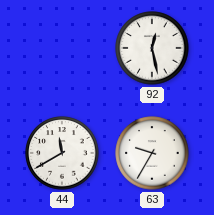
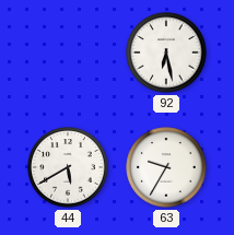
92: 12:28 -> 6:28
44: 11:40 -> 5:40
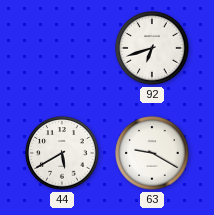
92: 6:28 -> 6:42
63: 9:35 -> 9:20
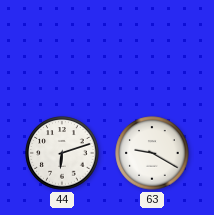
92: 6:42 -> none
44: 5:40 -> 6:12
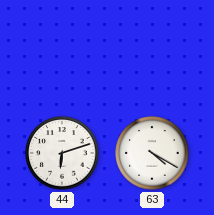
63: 9:20 -> 4:20
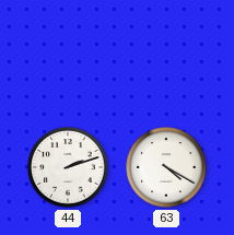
44: 6:12 -> 2:12
